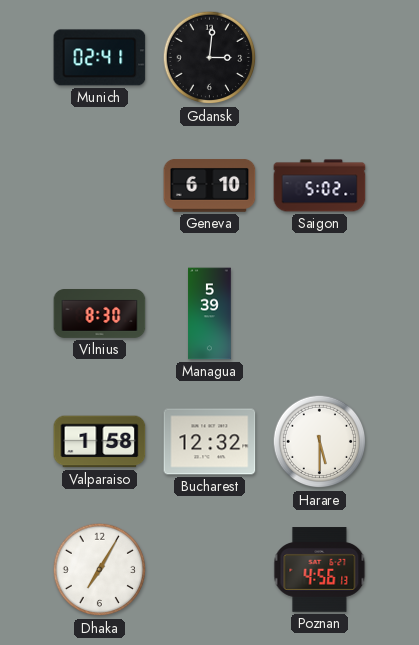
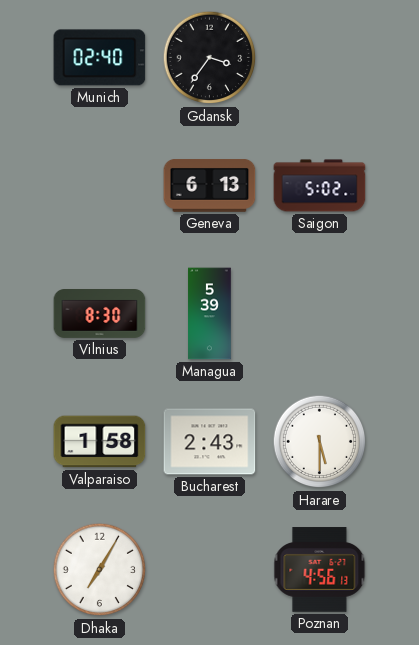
Munich: 02:41 -> 02:40
Gdansk: 3:01 -> 3:36
Geneva: 6:10 -> 6:13
Bucharest: 12:32 -> 2:43
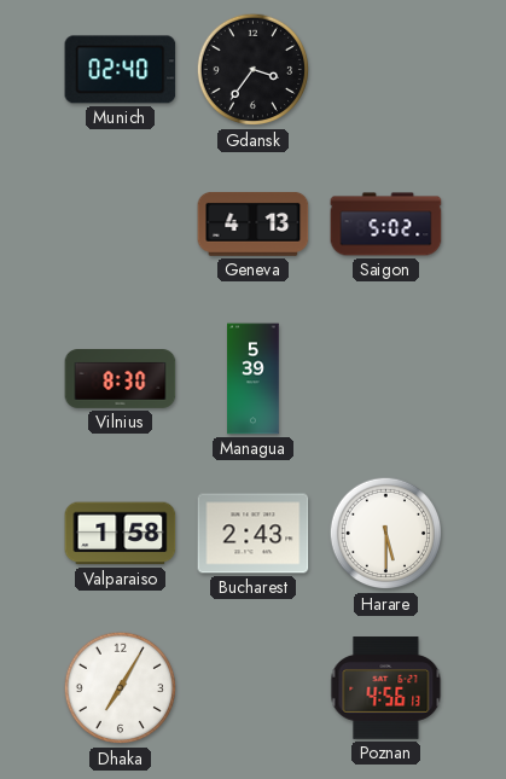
Geneva: 6:13 -> 4:13
